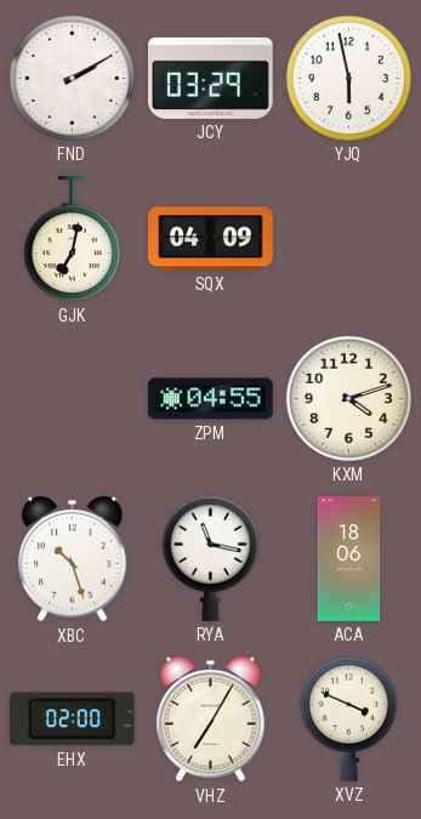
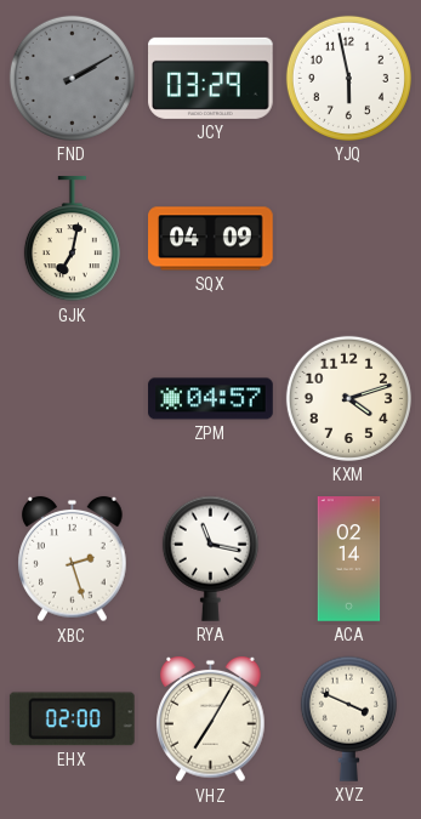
FND dial: white -> grey
ZPM: 04:55 -> 04:57
XBC: 10:27 -> 2:27
ACA: 18:06 -> 02:14
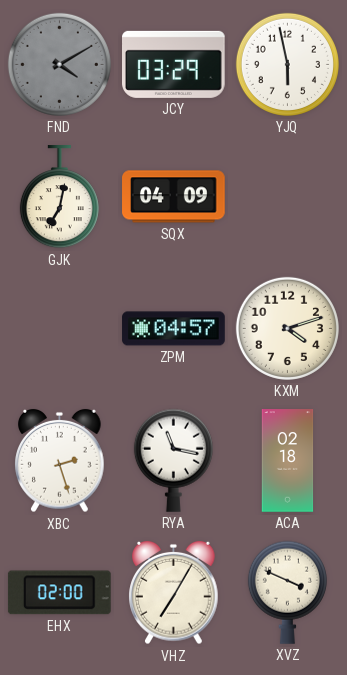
FND: 2:10 -> 4:10
ACA: 02:14 -> 02:18
